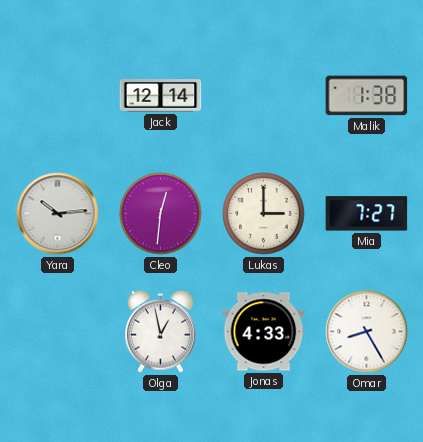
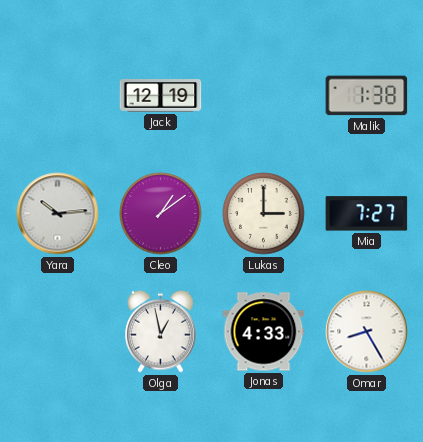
Jack: 12:14 -> 12:19
Cleo: 12:31 -> 1:09
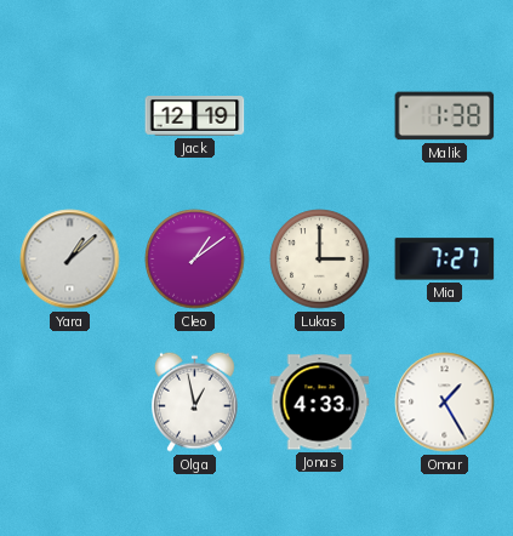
Yara: 10:14 -> 1:08
Omar: 8:25 -> 1:25
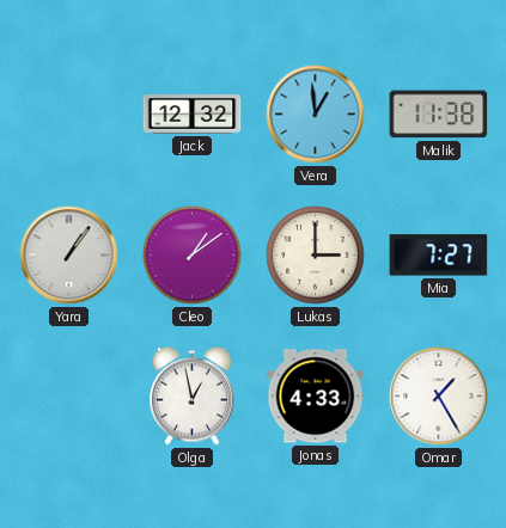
Jack: 12:19 -> 12:32
Vera: none -> 12:59
Malik: 1:38 -> 11:38
Yara: 1:08 -> 1:06
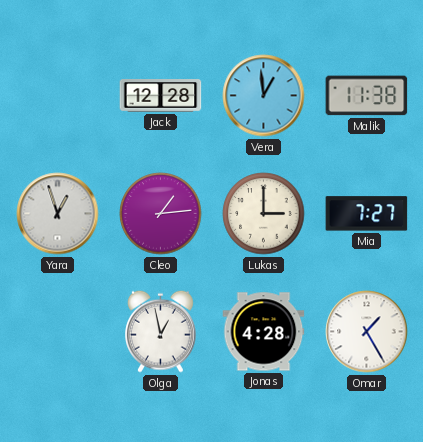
Jack: 12:32 -> 12:28
Yara: 1:06 -> 12:57
Cleo: 1:09 -> 1:14
Jonas: 4:33 -> 4:28
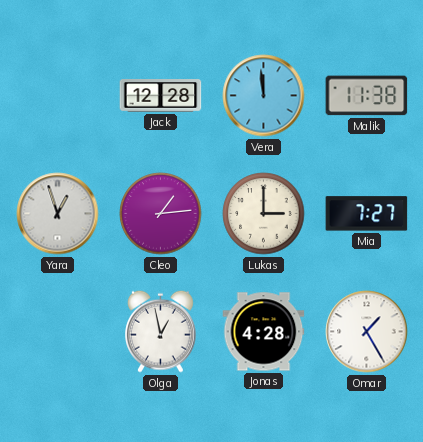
Vera: 12:59 -> 11:59
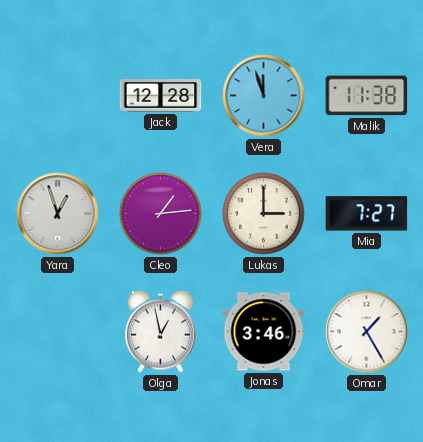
Vera: 11:59 -> 11:57
Jonas: 4:28 -> 3:46
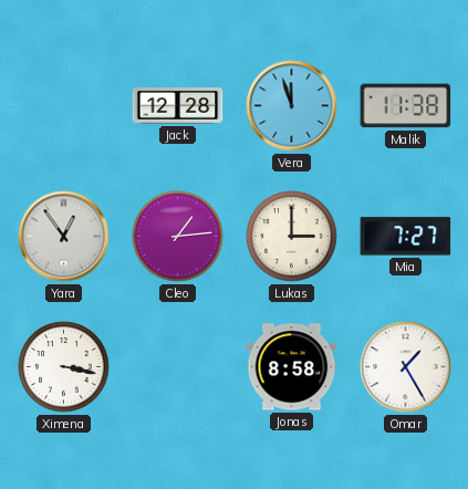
Yara: 12:57 -> 12:54
Ximena: none -> 3:17
Olga: 12:58 -> none
Jonas: 3:46 -> 8:58
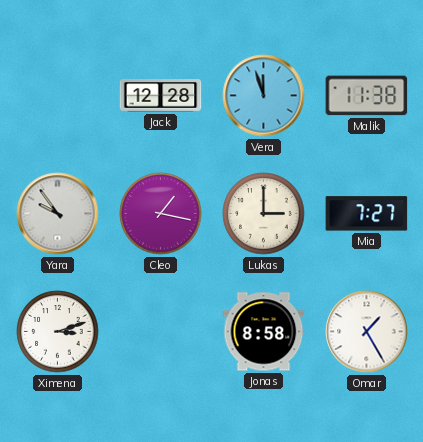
Yara: 12:54 -> 9:54
Cleo: 1:14 -> 1:17
Ximena: 3:17 -> 3:12
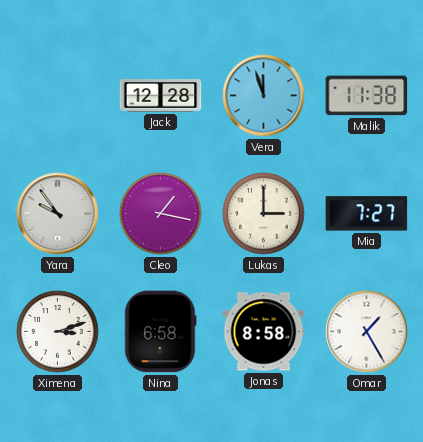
Nina: none -> 6:58
